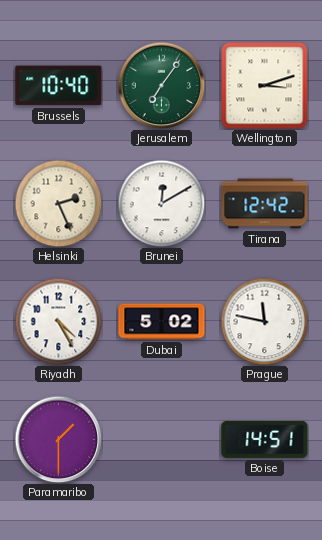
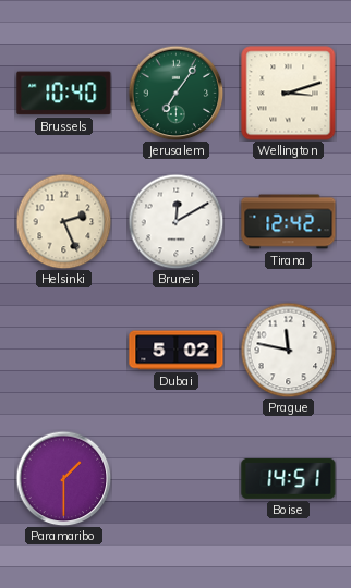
Riyadh: 4:25 -> none
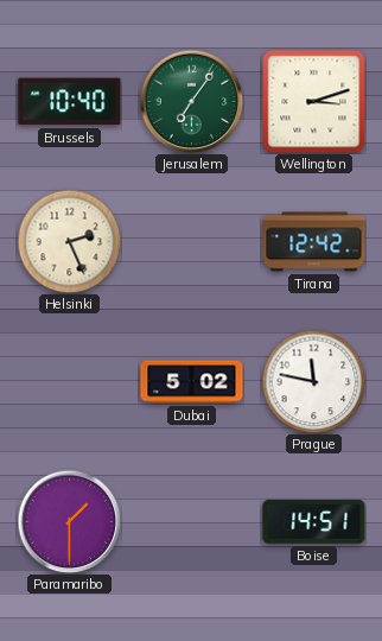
Brunei: 12:10 -> none
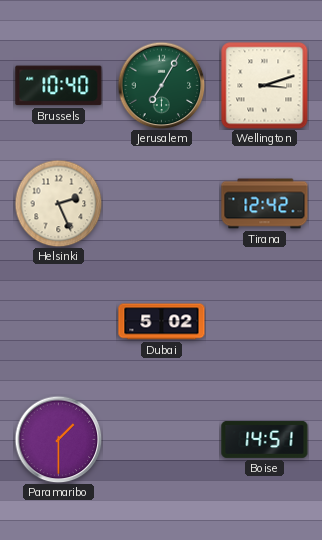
Jerusalem: 7:06 -> 7:05
Prague: 11:47 -> none
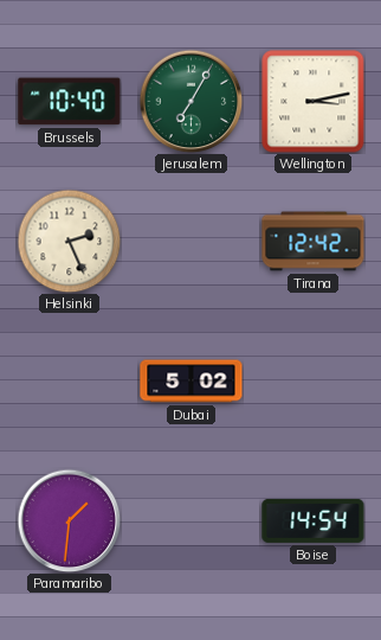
Wellington: 3:12 -> 3:13
Paramaribo: 1:30 -> 1:31
Boise: 14:51 -> 14:54
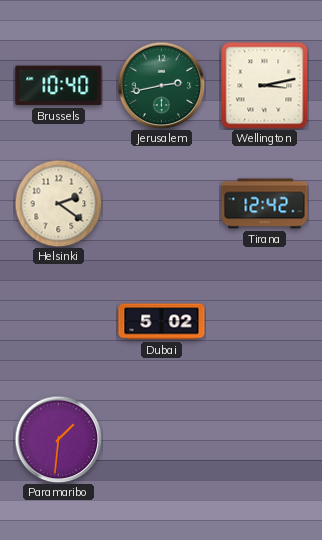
Jerusalem: 7:05 -> 2:43
Helsinki: 2:26 -> 2:21
Boise: 14:54 -> none
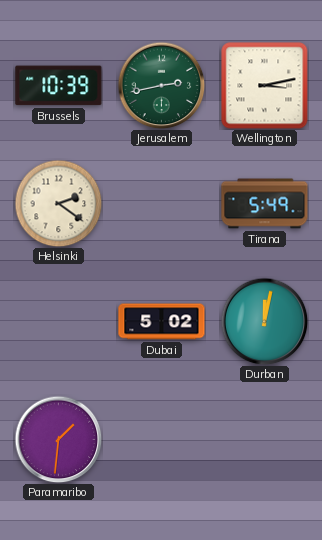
Brussels: 10:40 -> 10:39
Tirana: 12:42 -> 5:49
Durban: none -> 12:02
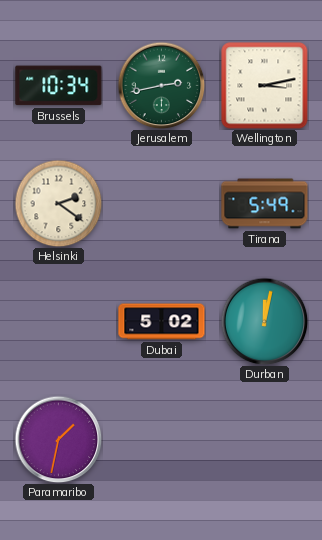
Brussels: 10:39 -> 10:34
Paramaribo: 1:31 -> 1:32
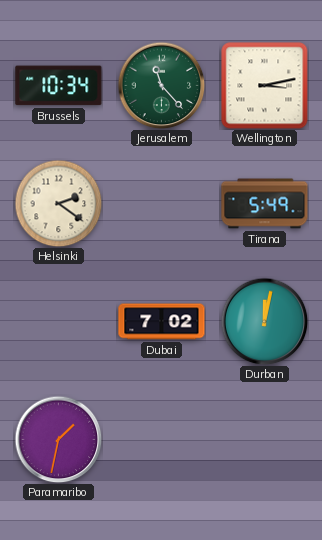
Jerusalem: 2:43 -> 11:23
Dubai: 5:02 -> 7:02
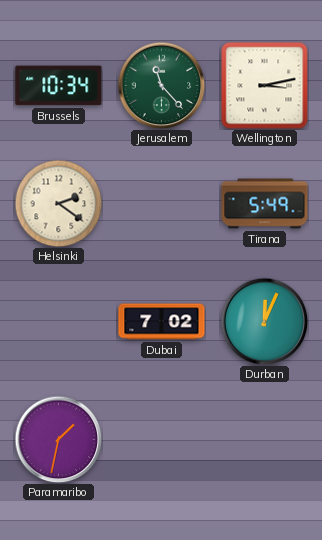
Durban: 12:02 -> 12:04
